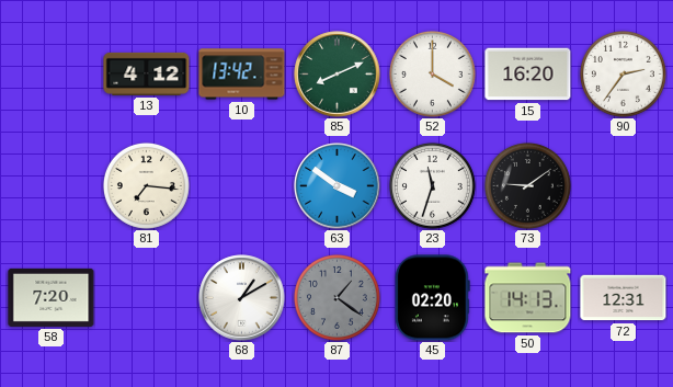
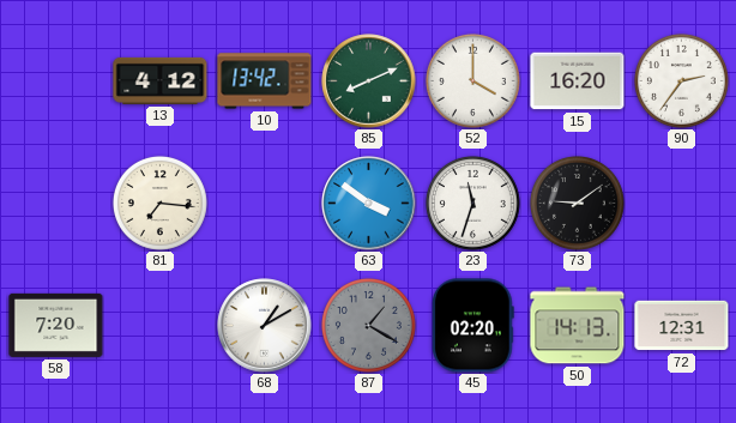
87: 1:21 -> 1:20
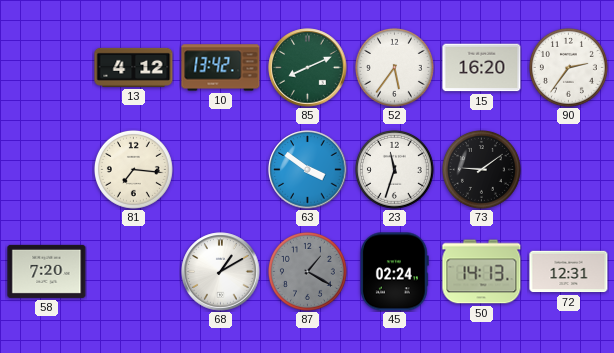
52: 4:00 -> 5:36
45: 02:20 -> 02:24
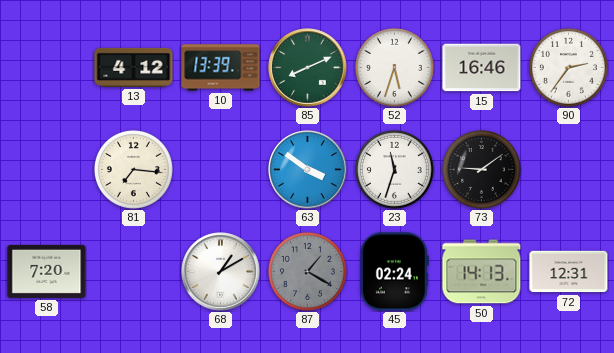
10: 13:42 -> 13:39
52: 5:36 -> 5:33
15: 16:20 -> 16:46
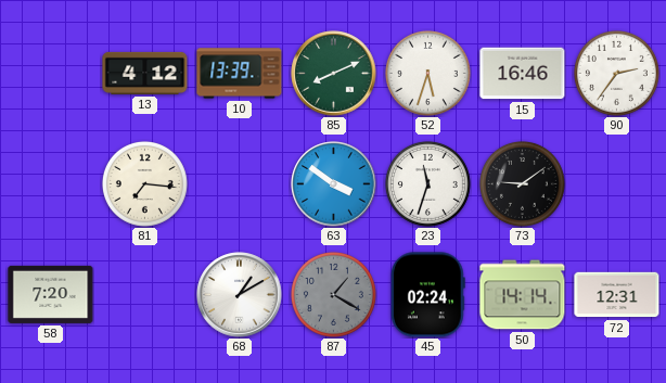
50: 14:13 -> 14:14
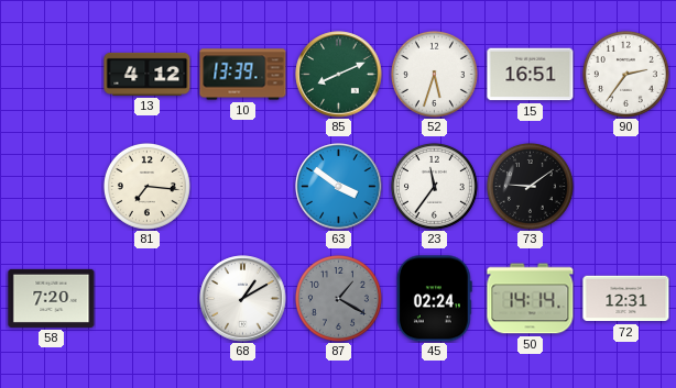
15: 16:46 -> 16:51
23: 11:33 -> 11:36
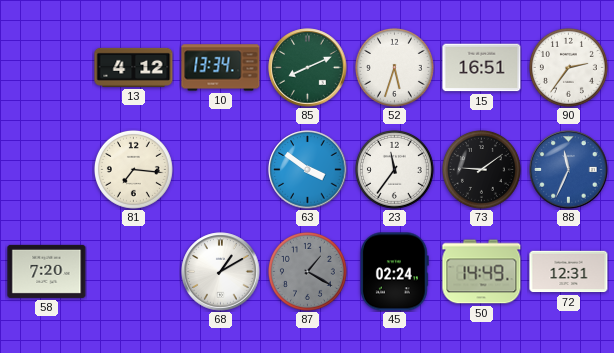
10: 13:39 -> 13:34
88: none -> 11:34
50: 14:14 -> 14:49
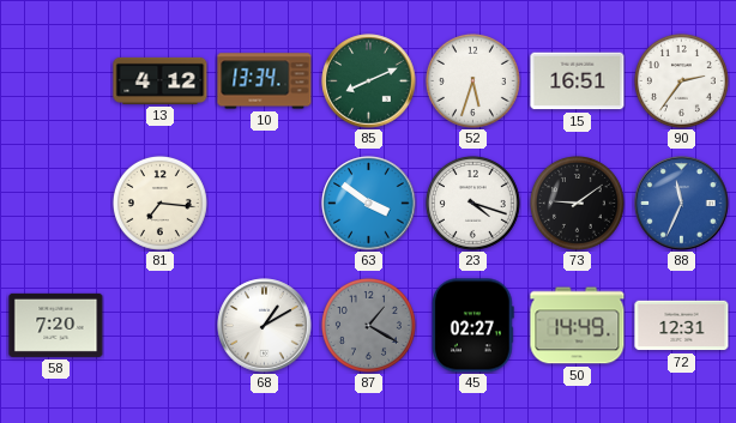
23: 11:36 -> 4:18
45: 02:24 -> 02:27
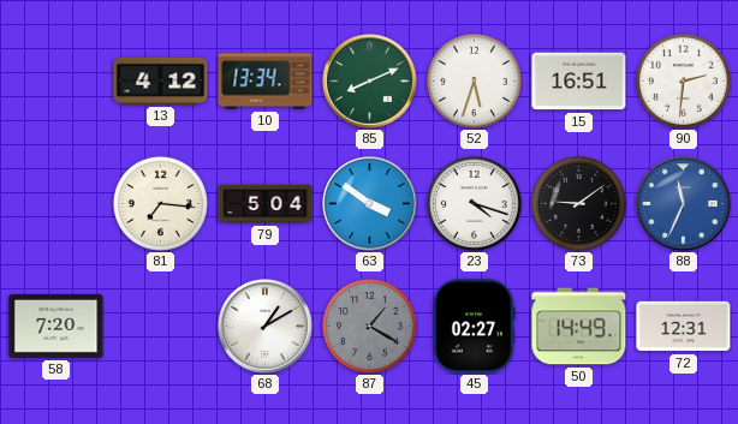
90: 2:36 -> 2:31
79: none -> 5:04
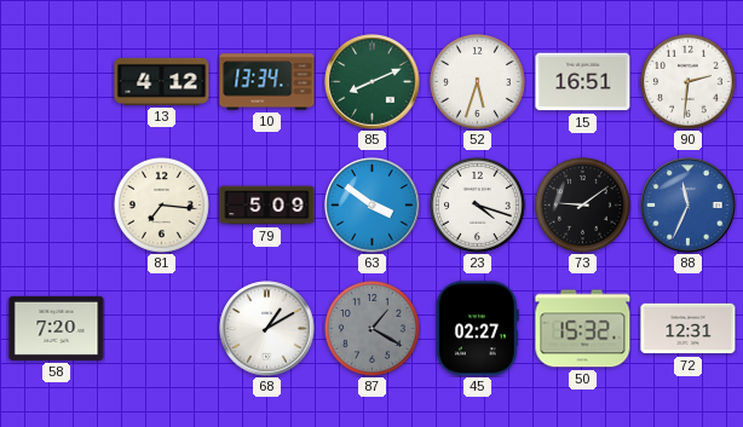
79: 5:04 -> 5:09
50: 14:49 -> 15:32
